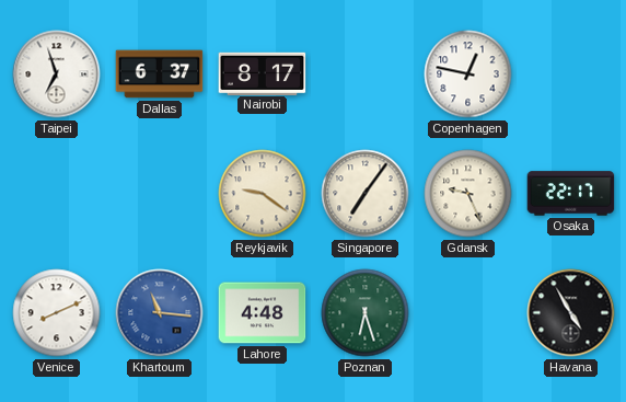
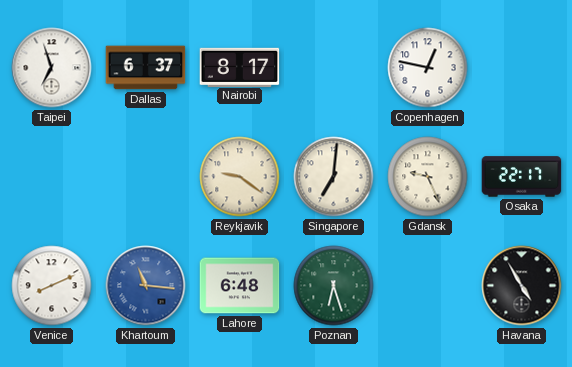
Singapore: 7:06 -> 7:01
Lahore: 4:48 -> 6:48
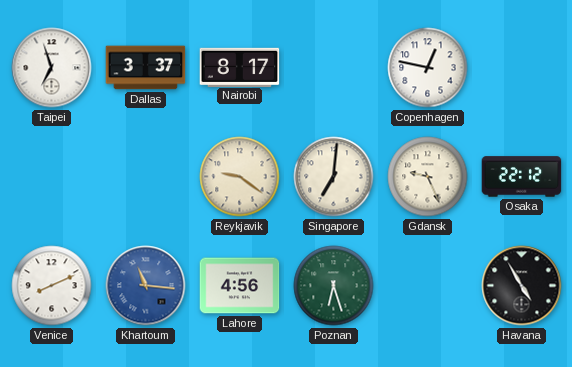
Dallas: 6:37 -> 3:37
Osaka: 22:17 -> 22:12
Lahore: 6:48 -> 4:56
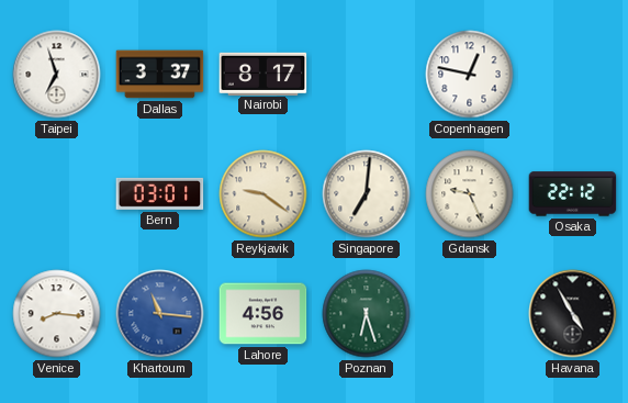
Bern: none -> 03:01
Venice: 8:11 -> 8:16
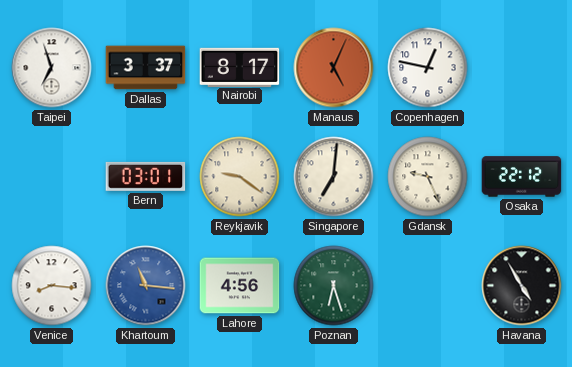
Manaus: none -> 5:04
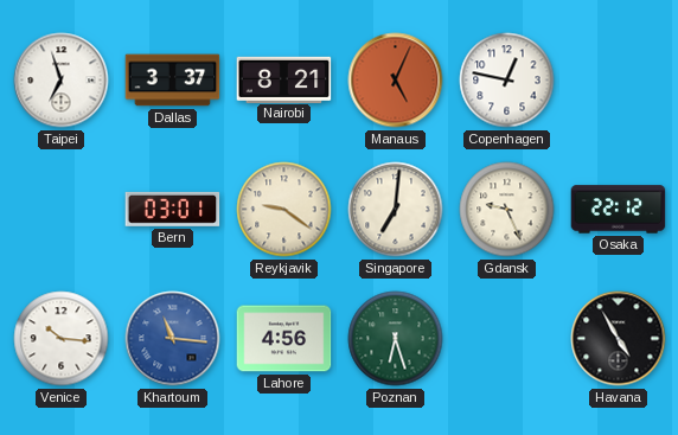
Nairobi: 8:17 -> 8:21
Venice: 8:16 -> 10:16
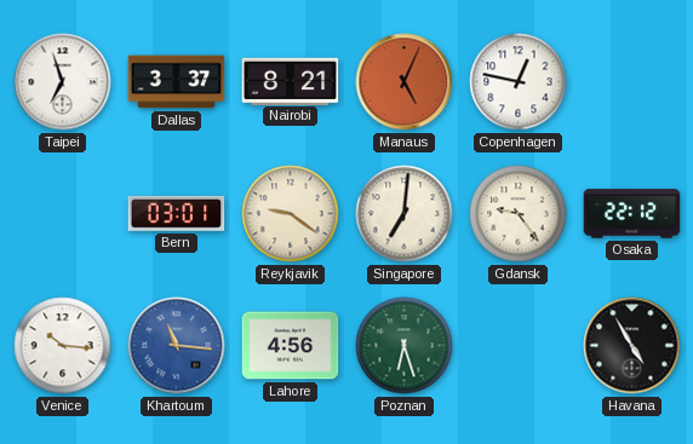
Gdansk: 9:26 -> 9:24
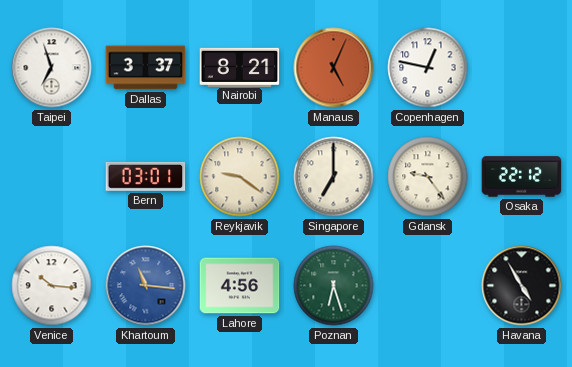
Singapore: 7:01 -> 7:00
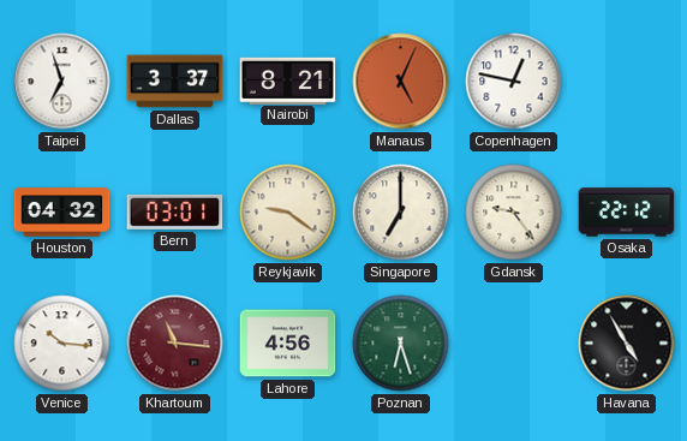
Houston: none -> 04:32
Khartoum dial: blue -> burgundy
